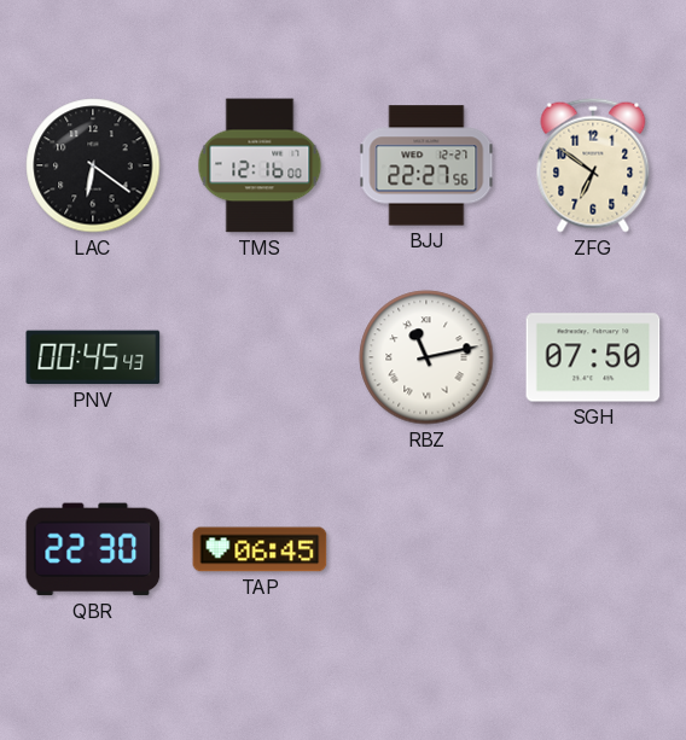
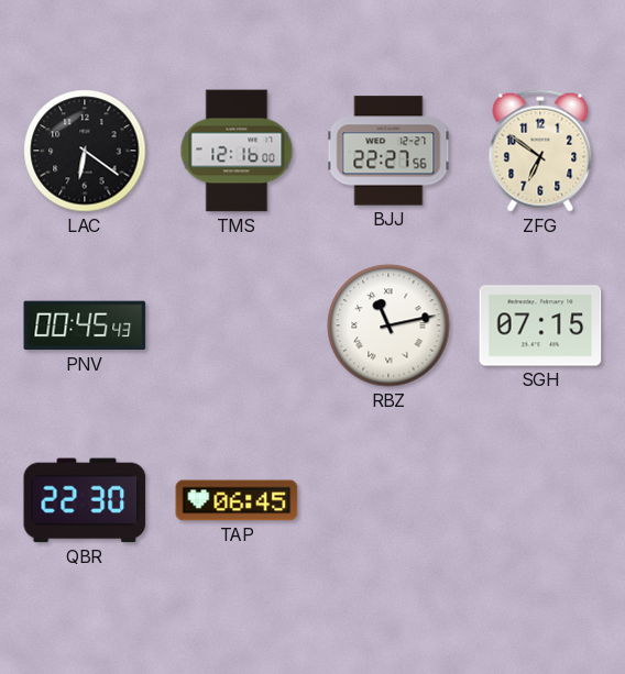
SGH: 07:50 -> 07:15
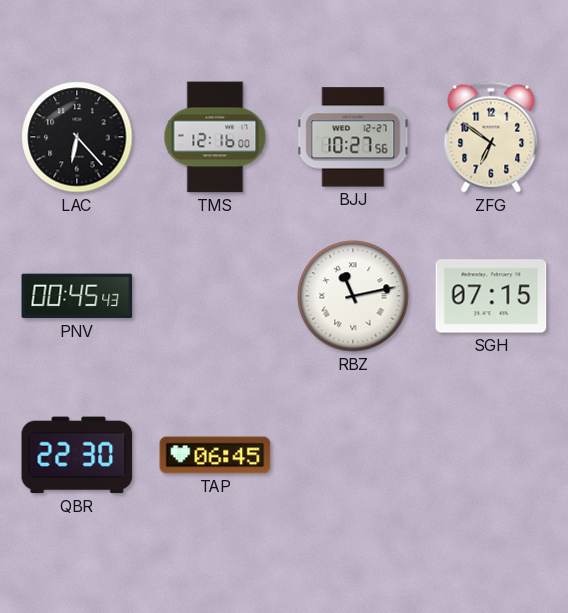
LAC: 6:21 -> 6:23
BJJ: 22:27 -> 10:27
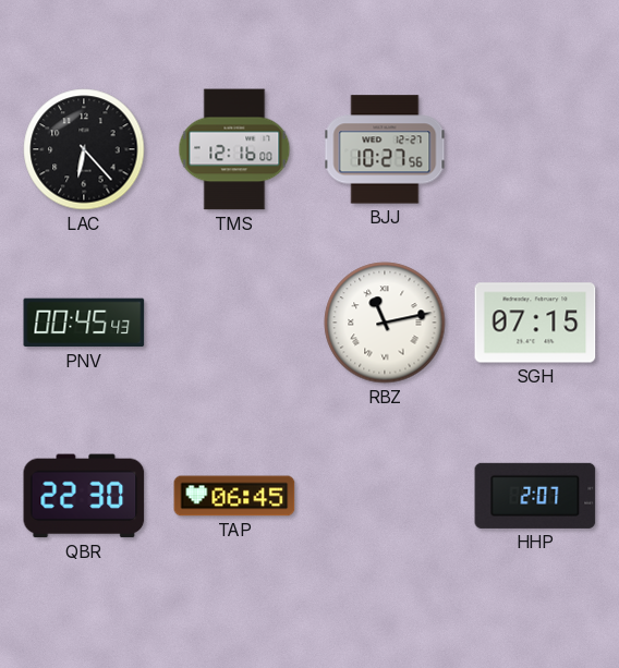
ZFG: 6:51 -> none
HHP: none -> 2:07
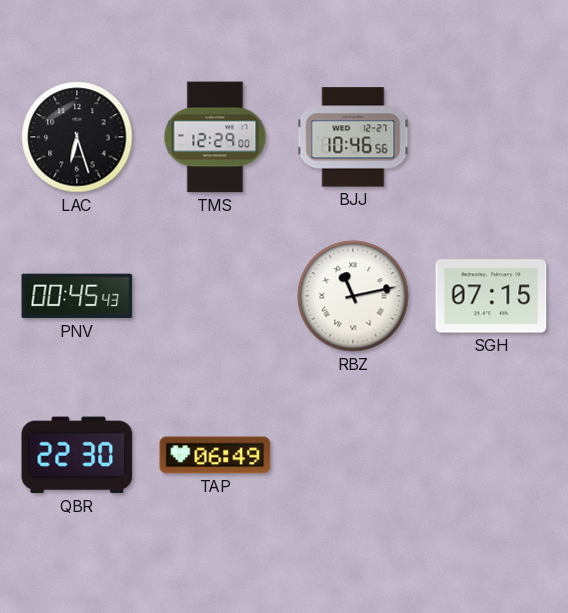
LAC: 6:23 -> 6:27
TMS: 12:16 -> 12:29
BJJ: 10:27 -> 10:46
TAP: 06:45 -> 06:49
HHP: 2:07 -> none
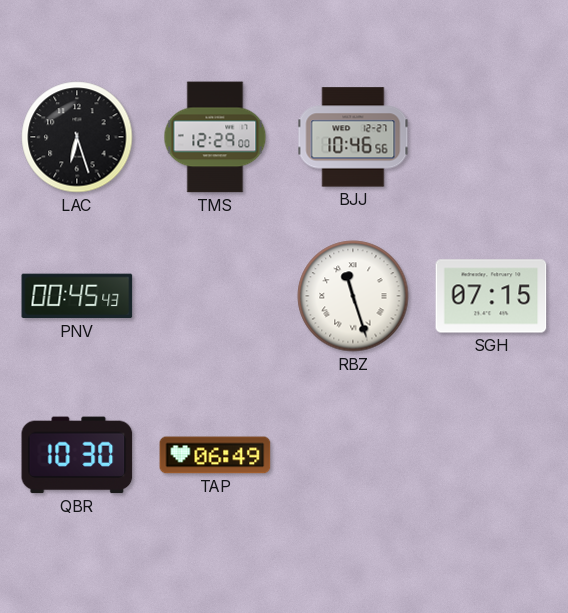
RBZ: 11:13 -> 11:27
QBR: 22:30 -> 10:30
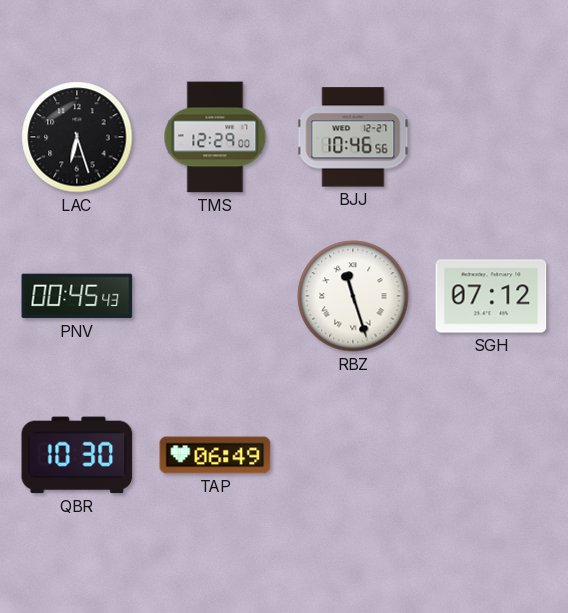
SGH: 07:15 -> 07:12
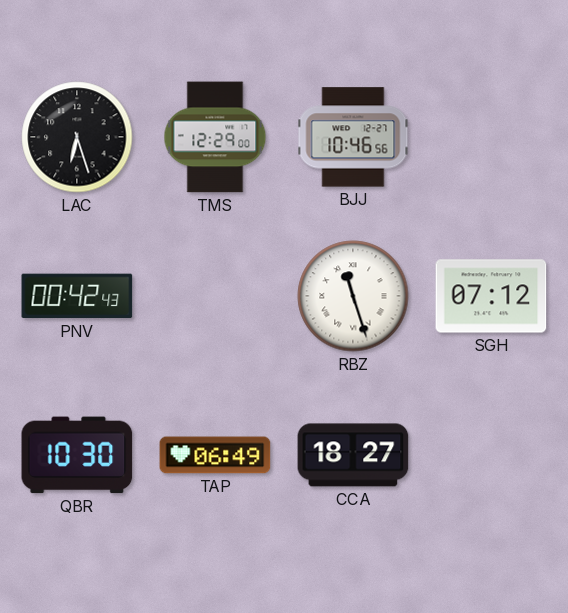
PNV: 00:45 -> 00:42
CCA: none -> 18:27
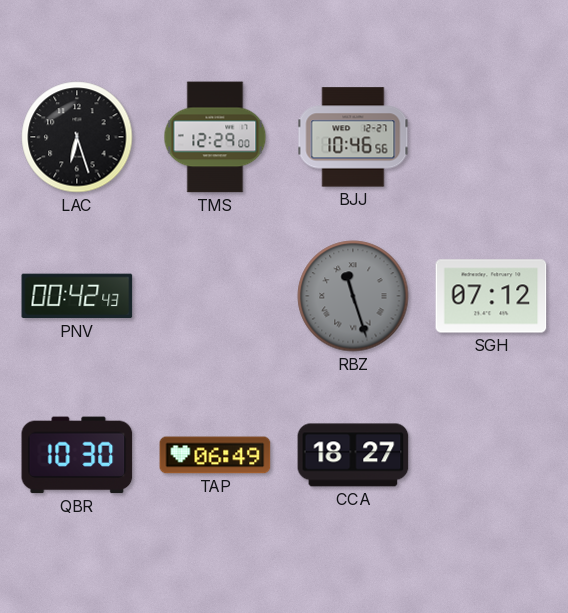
RBZ dial: white -> grey
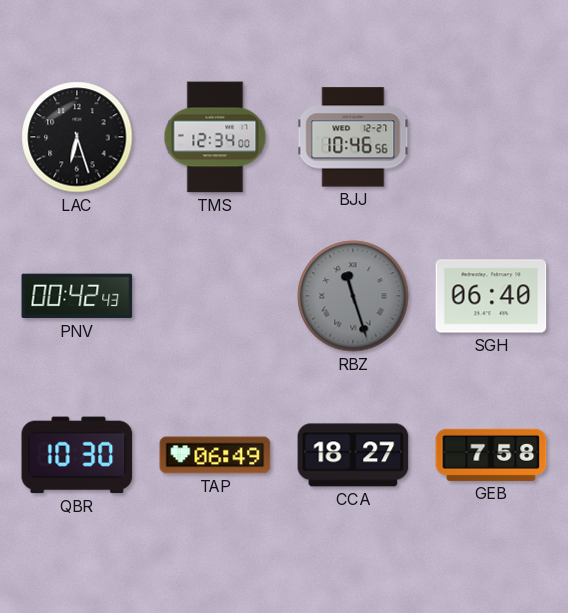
TMS: 12:29 -> 12:34
SGH: 07:12 -> 06:40
GEB: none -> 7:58
